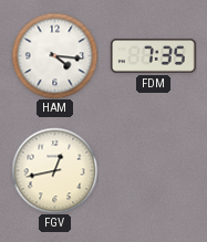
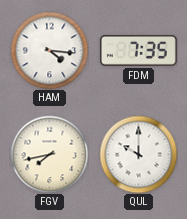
FGV: 12:43 -> 7:43
QUL: none -> 10:00
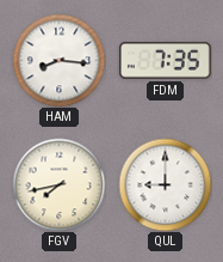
HAM: 4:16 -> 8:16
QUL: 10:00 -> 9:00
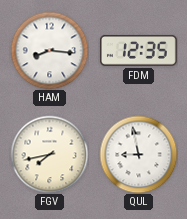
FDM: 7:35 -> 12:35
QUL: 9:00 -> 8:58
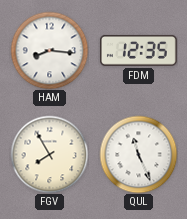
FGV: 7:43 -> 7:55
QUL: 8:58 -> 11:26
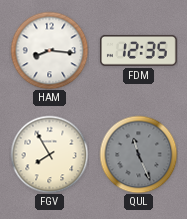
QUL dial: white -> grey
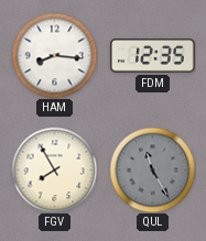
QUL: 11:26 -> 11:25
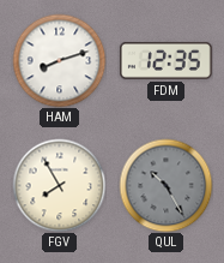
HAM: 8:16 -> 8:12
QUL: 11:25 -> 10:25
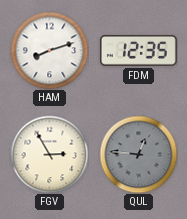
FGV: 7:55 -> 2:55
QUL: 10:25 -> 12:46
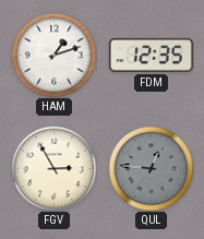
HAM: 8:12 -> 1:12
